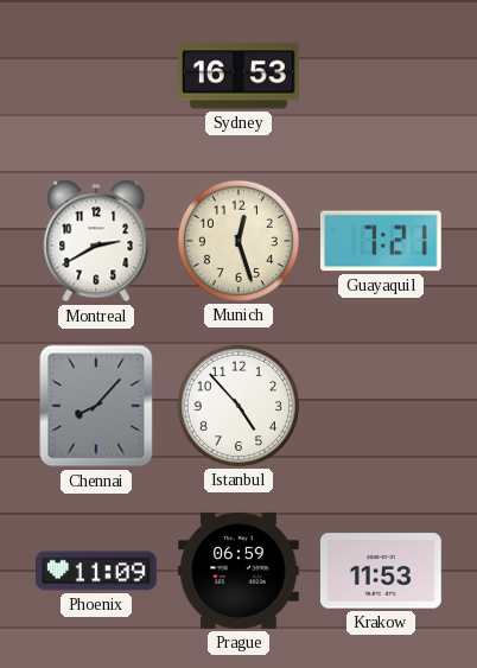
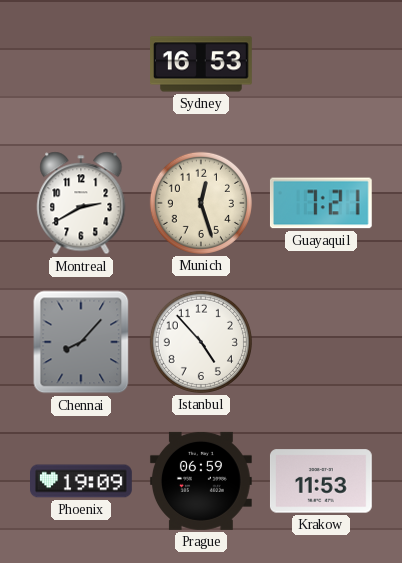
Phoenix: 11:09 -> 19:09
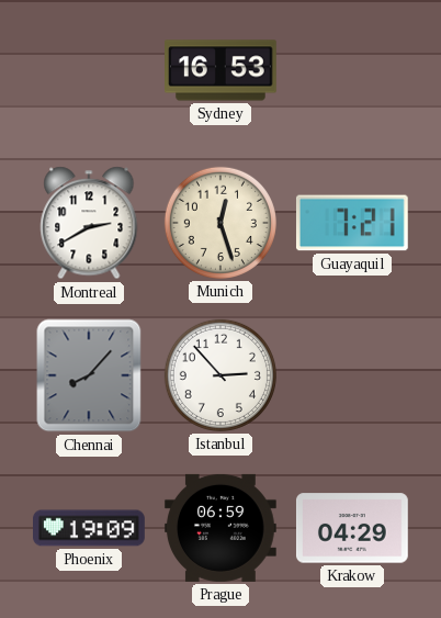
Istanbul: 4:53 -> 2:53
Krakow: 11:53 -> 04:29
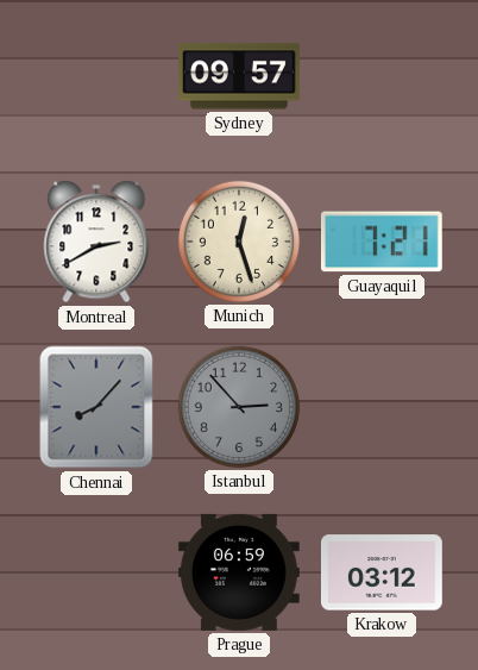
Sydney: 16:53 -> 09:57
Istanbul dial: white -> grey
Phoenix: 19:09 -> none
Krakow: 04:29 -> 03:12
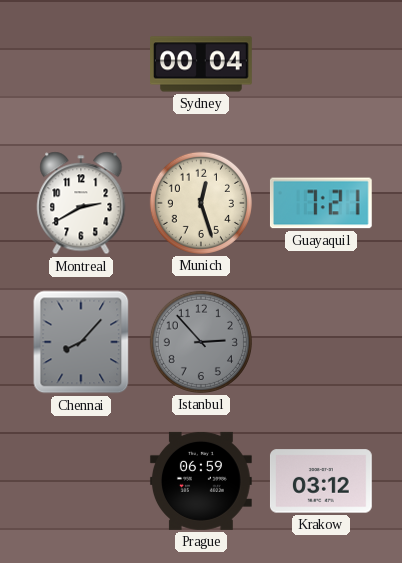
Sydney: 09:57 -> 00:04
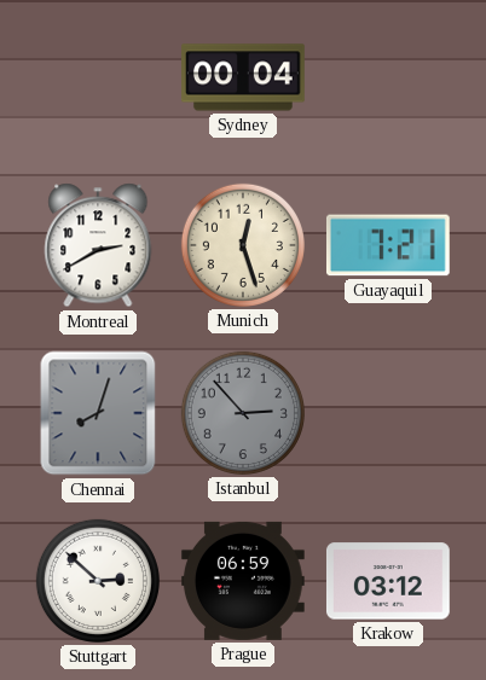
Chennai: 8:07 -> 8:03
Stuttgart: none -> 2:52
